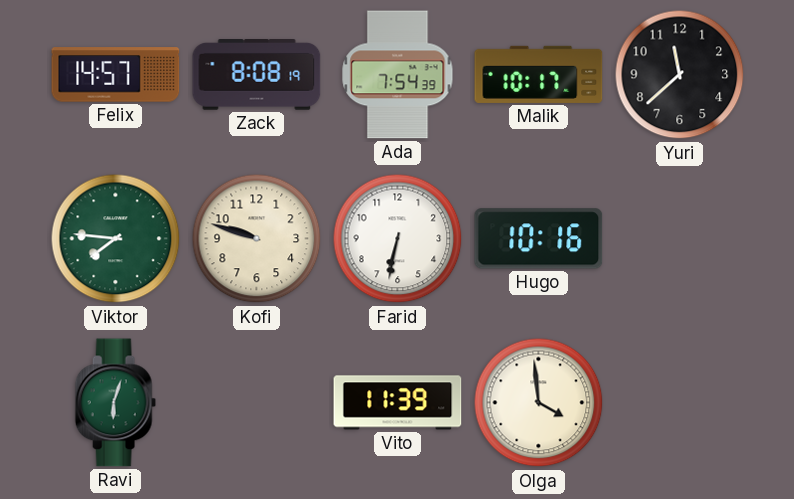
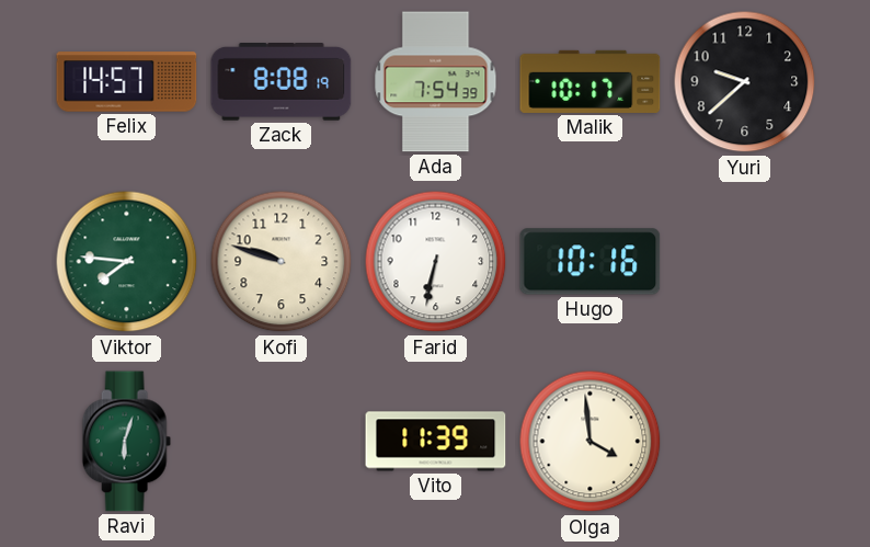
Yuri: 11:38 -> 9:38
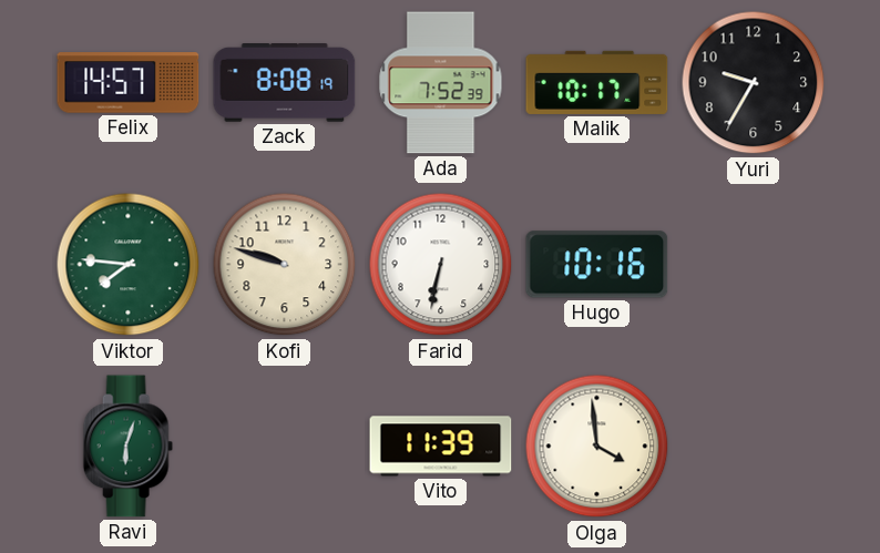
Ada: 7:54 -> 7:52
Yuri: 9:38 -> 9:35
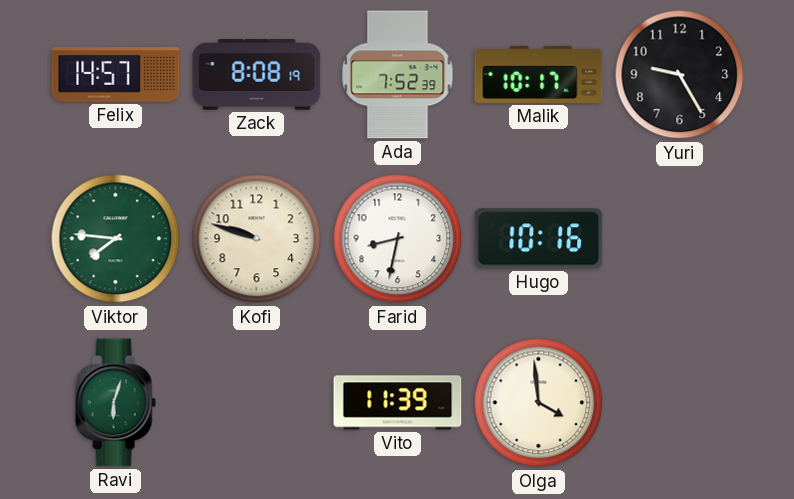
Yuri: 9:35 -> 9:25
Farid: 6:32 -> 8:32
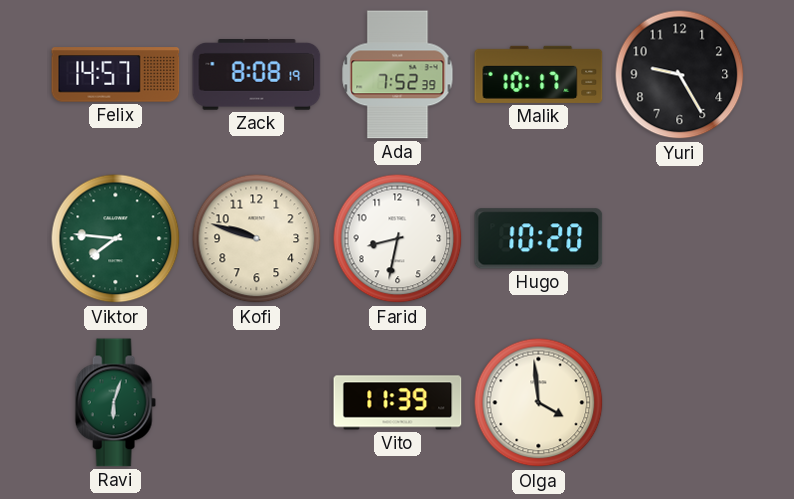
Hugo: 10:16 -> 10:20
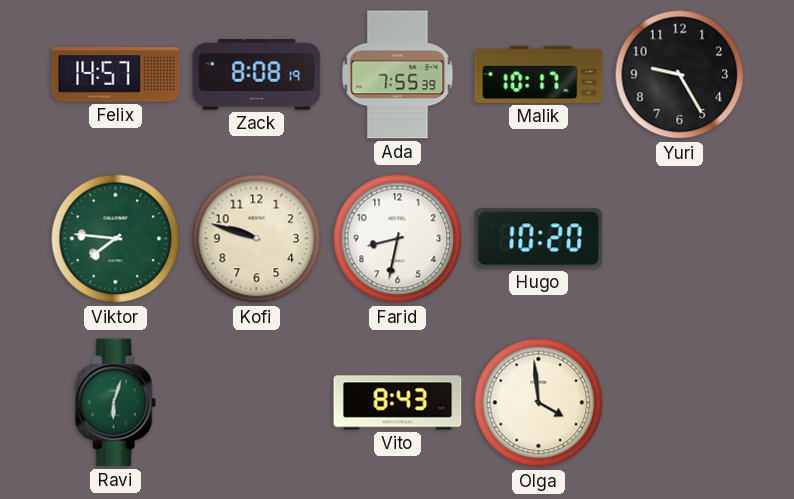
Ada: 7:52 -> 7:55
Vito: 11:39 -> 8:43
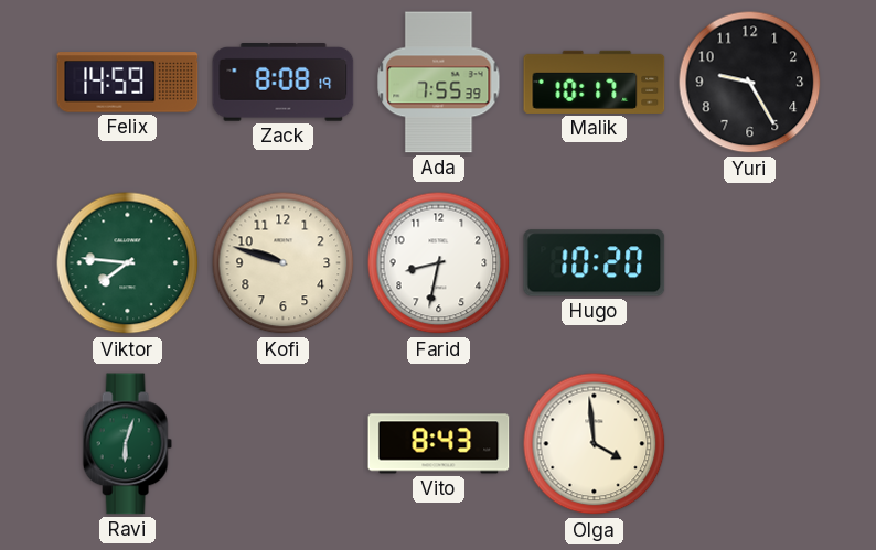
Felix: 14:57 -> 14:59
